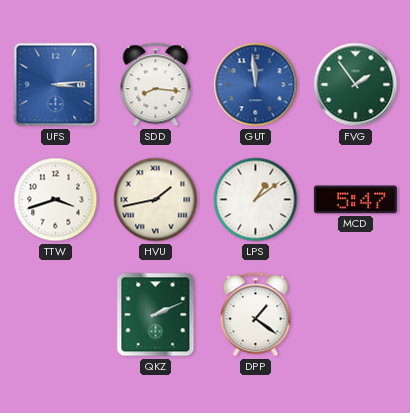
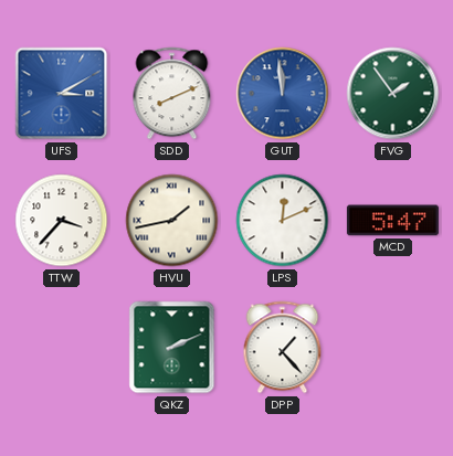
UFS: 3:14 -> 3:10
SDD: 8:16 -> 8:11
TTW: 3:42 -> 3:37
LPS: 1:09 -> 12:11
DPP: 1:21 -> 1:23
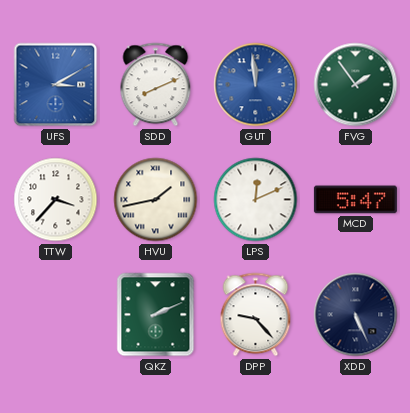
DPP: 1:23 -> 9:23
XDD: none -> 5:26
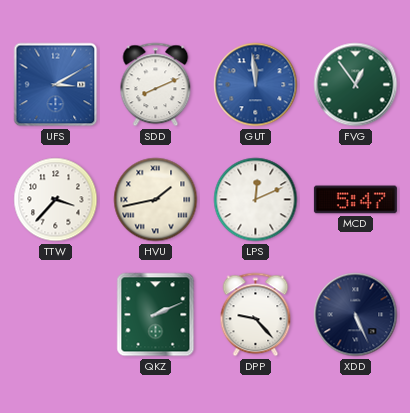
FVG: 1:54 -> 12:54
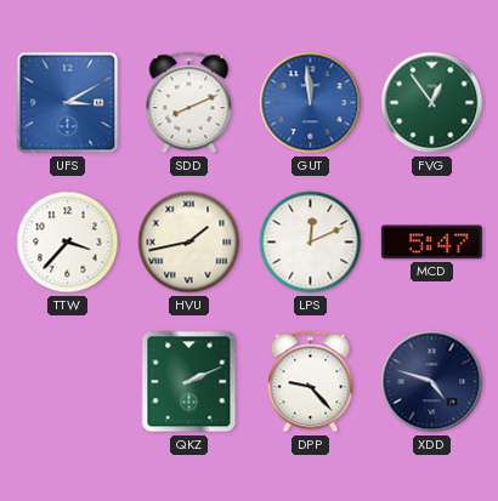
XDD: 5:26 -> 4:48
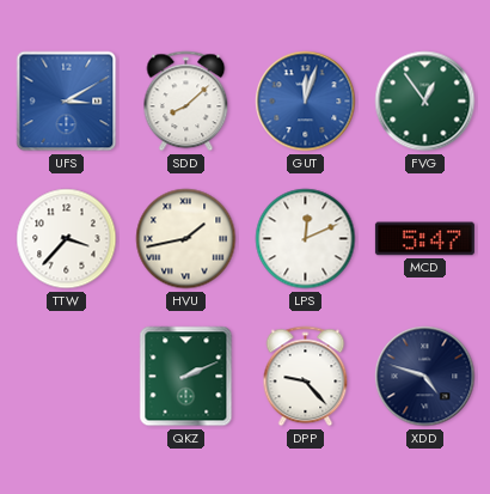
SDD: 8:11 -> 8:08
GUT: 11:59 -> 12:03
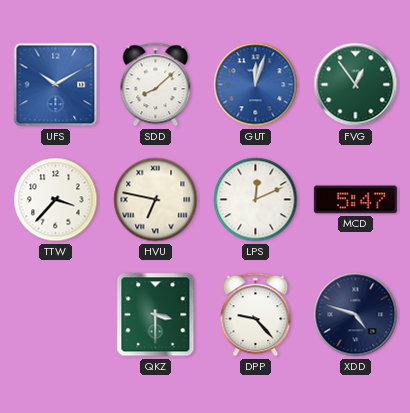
UFS: 3:10 -> 10:10
HVU: 1:43 -> 6:47
QKZ: 2:11 -> 3:30
